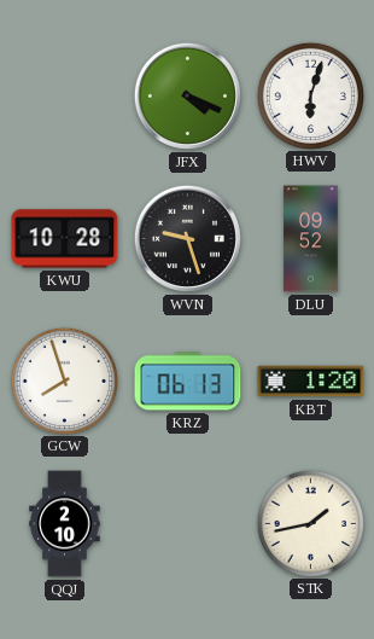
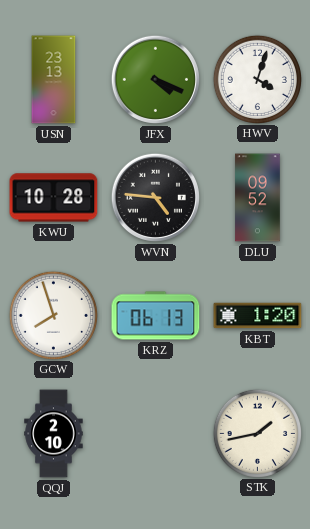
USN: none -> 23:13
HWV: 6:03 -> 4:03
WVN: 9:27 -> 4:46
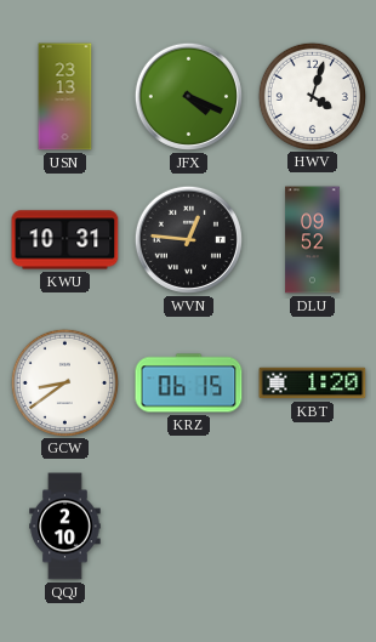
KWU: 10:28 -> 10:31
WVN: 4:46 -> 12:46
GCW: 7:57 -> 8:39
KRZ: 06:13 -> 06:15
STK: 1:43 -> none
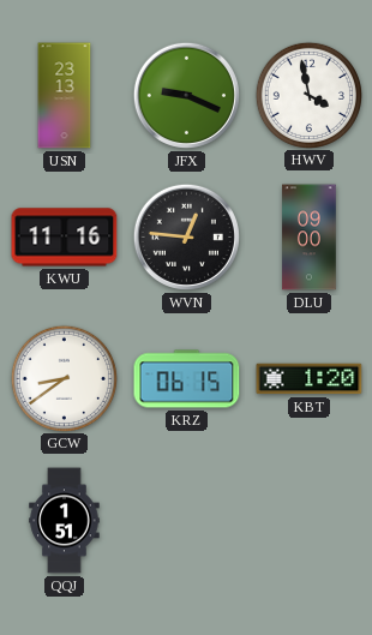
JFX: 4:19 -> 9:19
HWV: 4:03 -> 3:58
KWU: 10:31 -> 11:16
DLU: 09:52 -> 09:00
QQJ: 2:10 -> 1:51
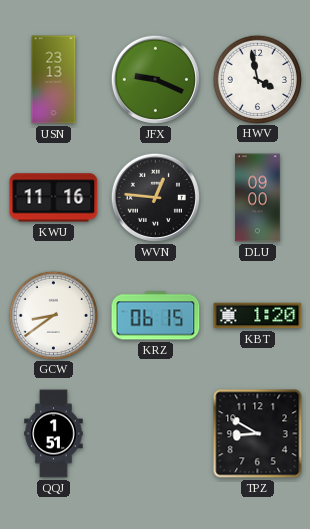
TPZ: none -> 8:50
